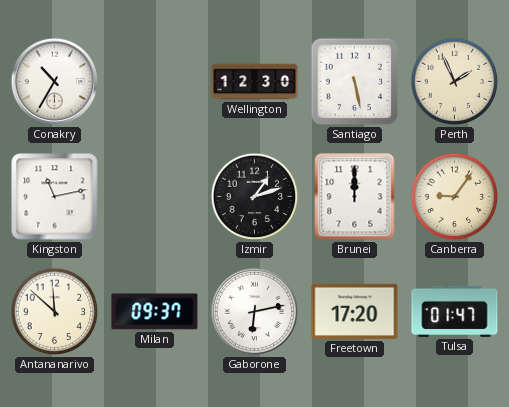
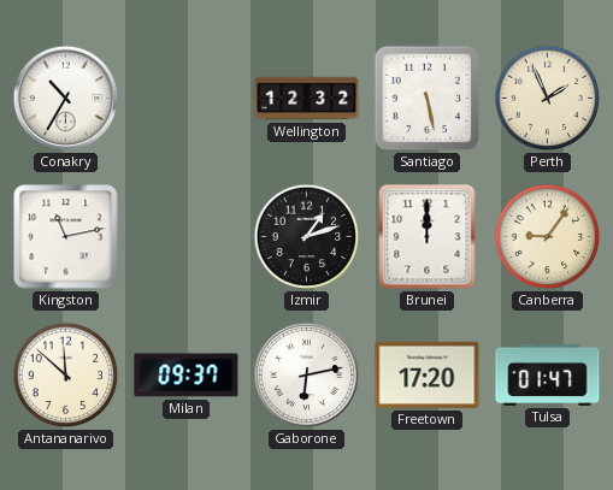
Wellington: 12:30 -> 12:32
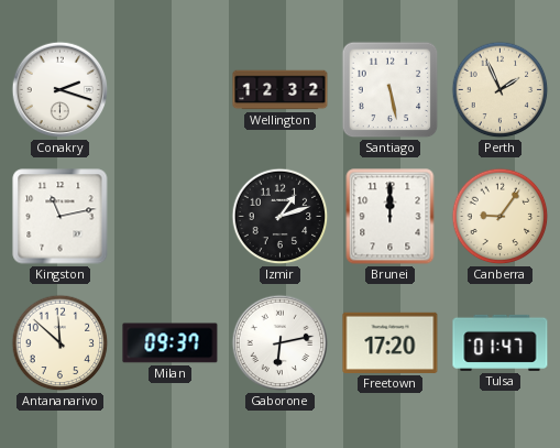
Conakry: 10:35 -> 2:18
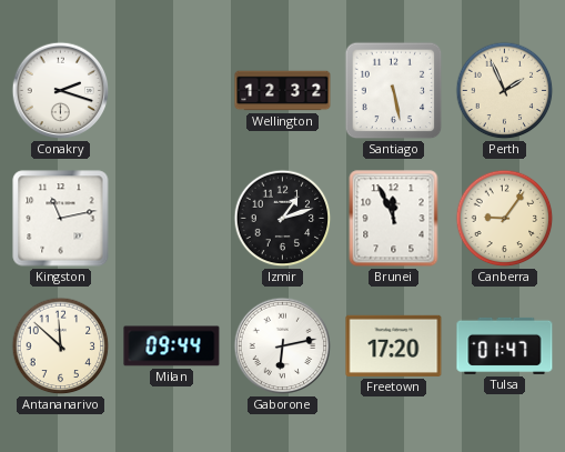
Brunei: 12:00 -> 11:56
Milan: 09:37 -> 09:44
